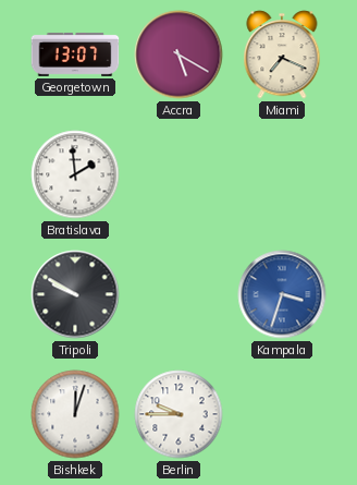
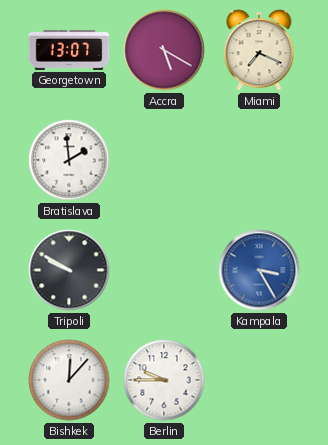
Kampala: 3:33 -> 3:25
Bishkek: 12:03 -> 12:07
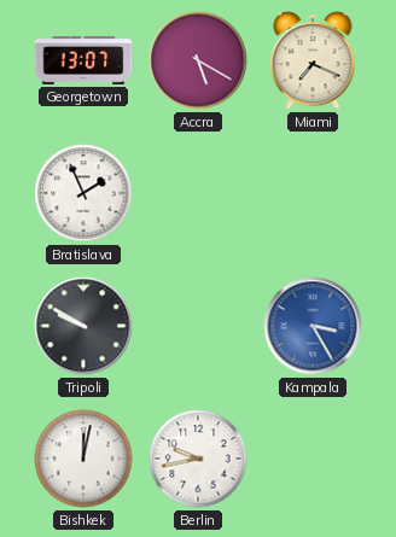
Bratislava: 1:59 -> 1:56
Bishkek: 12:07 -> 12:02
Berlin: 9:45 -> 9:43
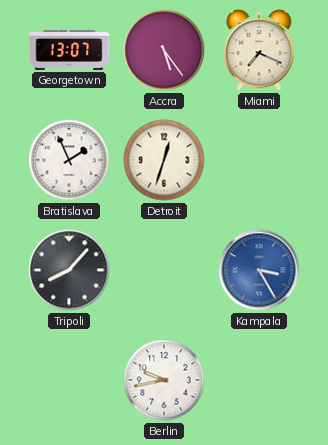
Accra: 5:20 -> 5:24
Detroit: none -> 12:33
Tripoli: 9:50 -> 8:07
Bishkek: 12:02 -> none
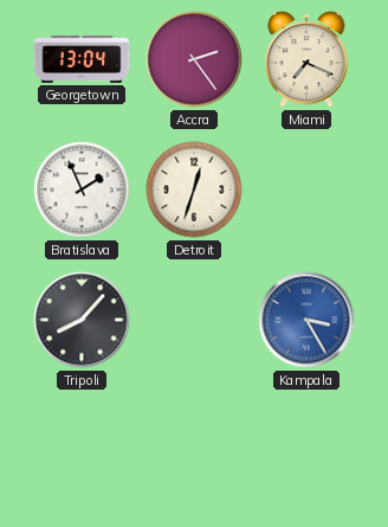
Georgetown: 13:07 -> 13:04
Accra: 5:24 -> 2:24
Berlin: 9:43 -> none
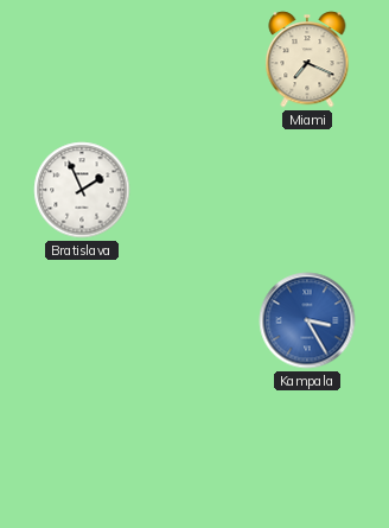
Georgetown: 13:04 -> none
Accra: 2:24 -> none
Detroit: 12:33 -> none
Tripoli: 8:07 -> none
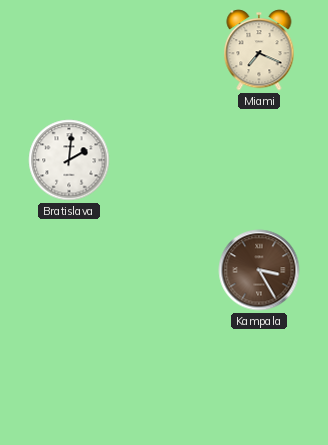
Bratislava: 1:56 -> 2:01
Kampala dial: blue -> brown
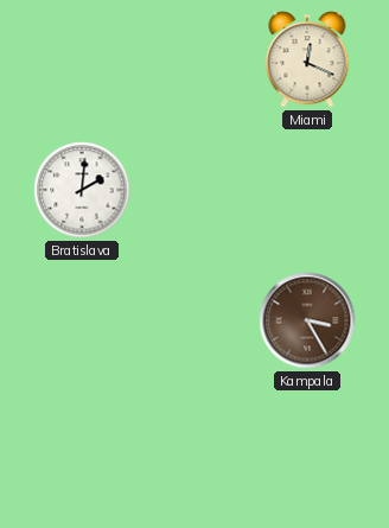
Miami: 7:19 -> 12:19
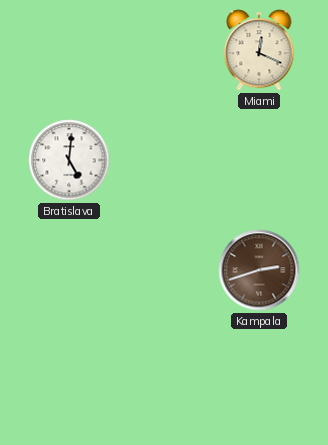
Bratislava: 2:01 -> 5:01
Kampala: 3:25 -> 2:42
